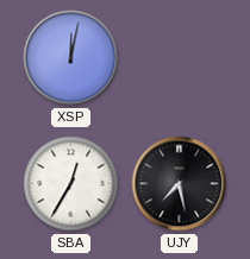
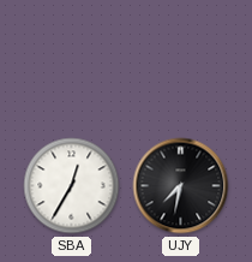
XSP: 12:02 -> none
UJY: 7:28 -> 7:32
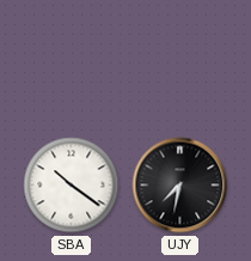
SBA: 12:35 -> 10:21
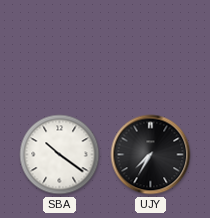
UJY: 7:32 -> 7:35
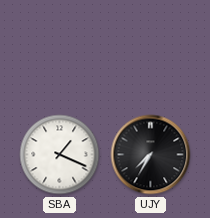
SBA: 10:21 -> 1:19
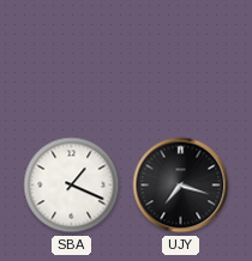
UJY: 7:35 -> 7:18
